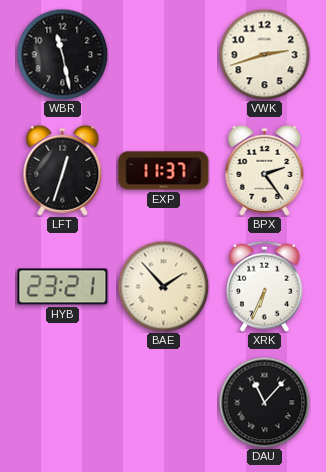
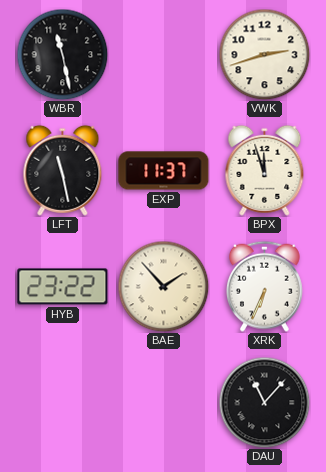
LFT: 12:33 -> 11:28
BPX: 2:24 -> 11:57
HYB: 23:21 -> 23:22
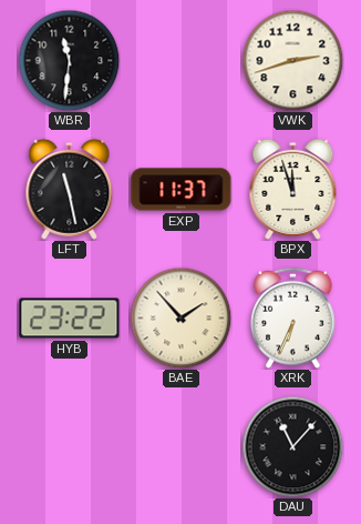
WBR: 11:28 -> 11:31
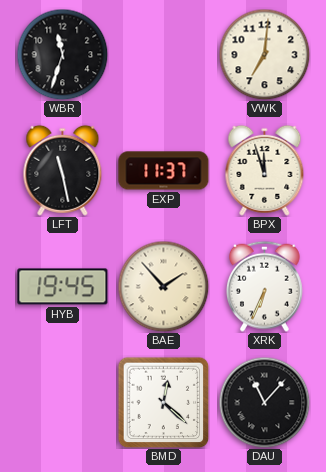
WBR: 11:31 -> 11:33
VWK: 2:42 -> 7:01
HYB: 23:22 -> 19:45
BMD: none -> 12:22
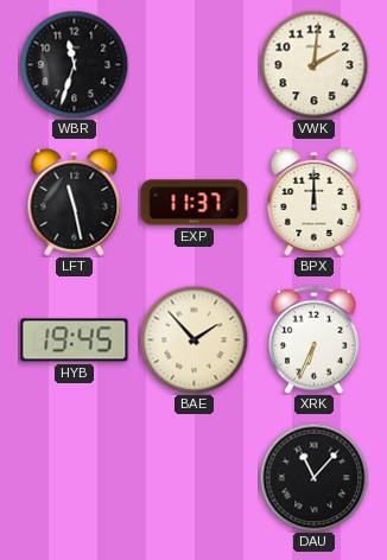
VWK: 7:01 -> 2:01
BPX: 11:57 -> 12:00
BMD: 12:22 -> none
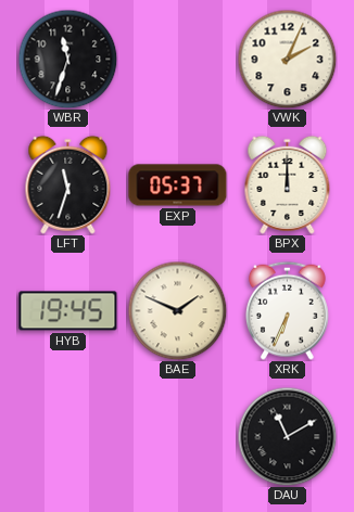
VWK: 2:01 -> 2:04
LFT: 11:28 -> 11:33
EXP: 11:37 -> 05:37
BAE: 1:53 -> 1:49
DAU: 11:07 -> 11:10
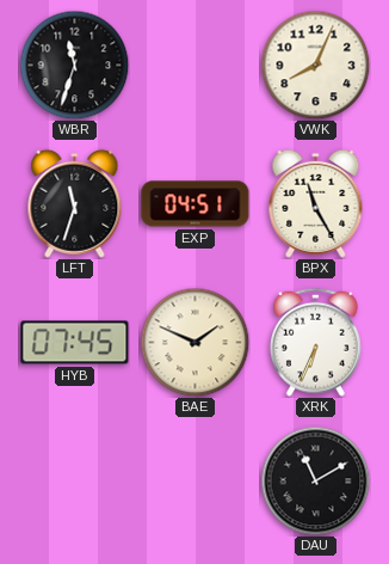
VWK: 2:04 -> 8:04
EXP: 05:37 -> 04:51
BPX: 12:00 -> 11:25
HYB: 19:45 -> 07:45
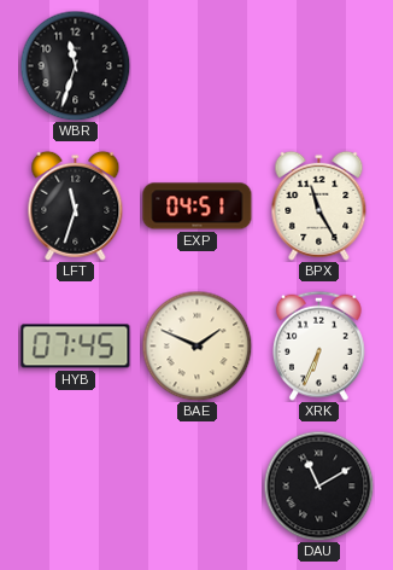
VWK: 8:04 -> none
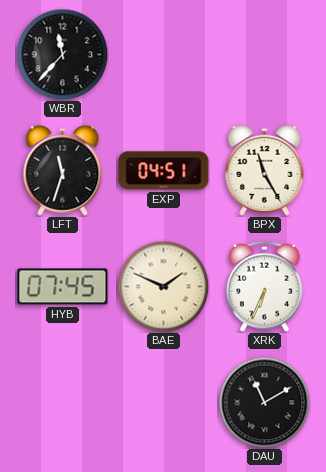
WBR: 11:33 -> 11:37
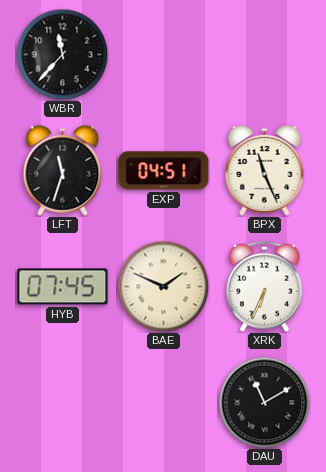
BPX: 11:25 -> 11:26
